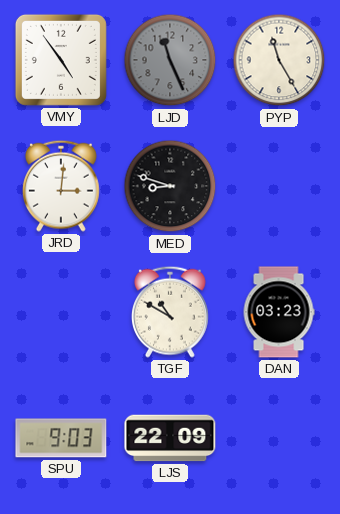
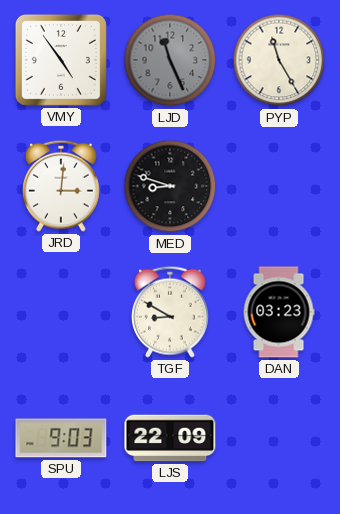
TGF: 10:50 -> 8:50
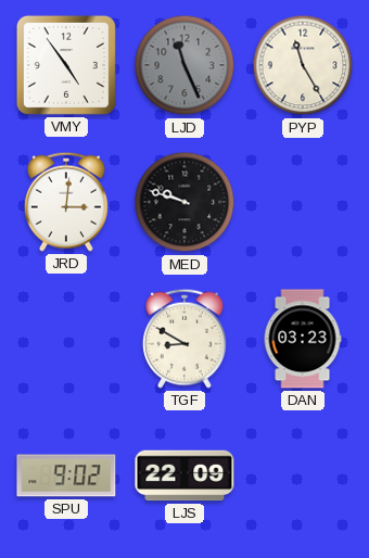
MED: 8:48 -> 9:48
SPU: 9:03 -> 9:02
